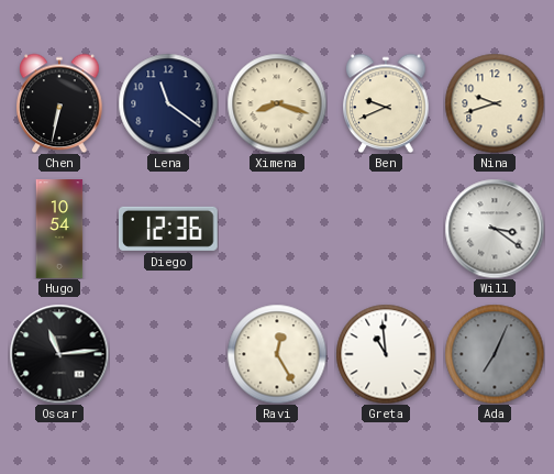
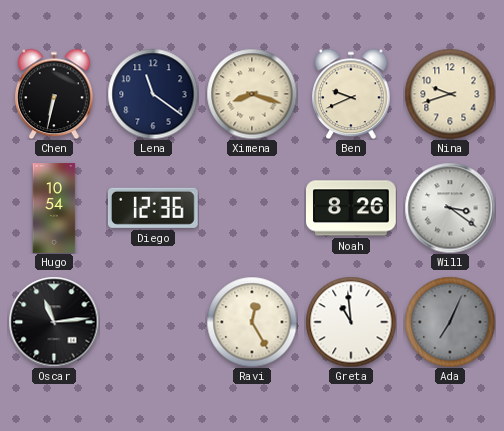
Noah: none -> 8:26
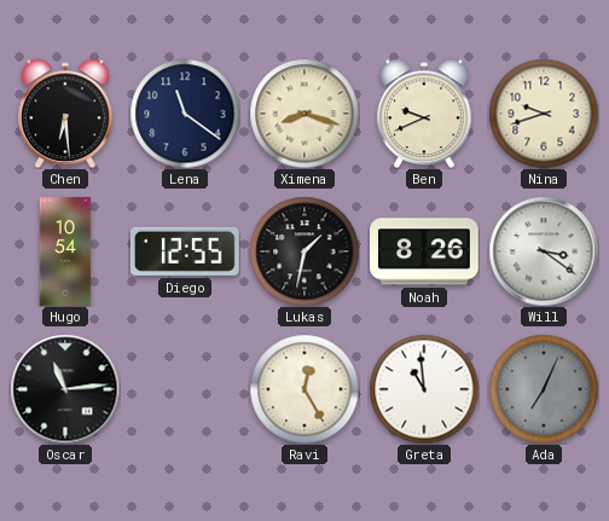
Chen: 6:32 -> 6:29
Diego: 12:36 -> 12:55
Lukas: none -> 1:32
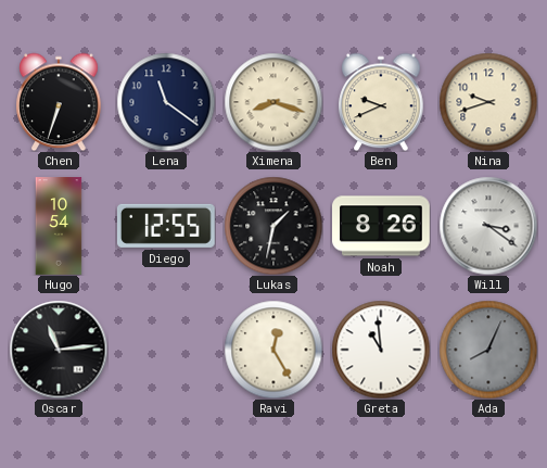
Chen: 6:29 -> 6:33
Ada: 7:04 -> 8:04
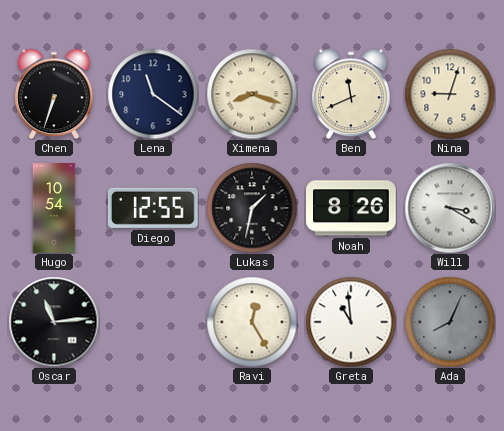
Ben: 9:41 -> 11:41
Nina: 9:42 -> 9:03
Will: 3:21 -> 3:20
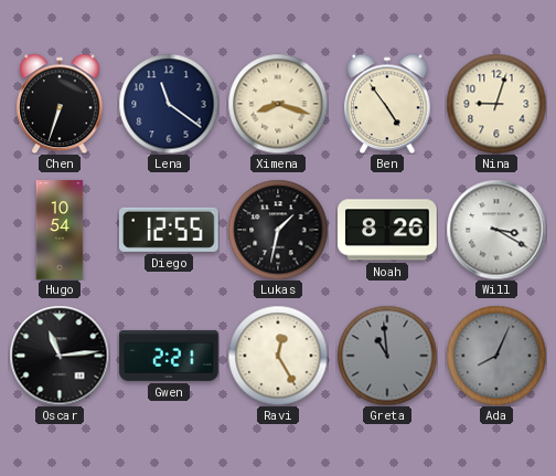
Ben: 11:41 -> 4:54
Gwen: none -> 2:21
Greta dial: white -> grey
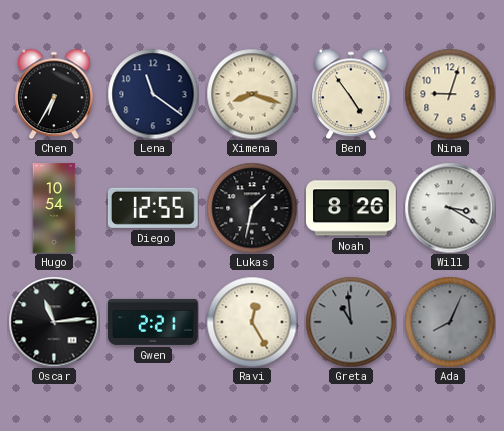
Chen: 6:33 -> 6:35
